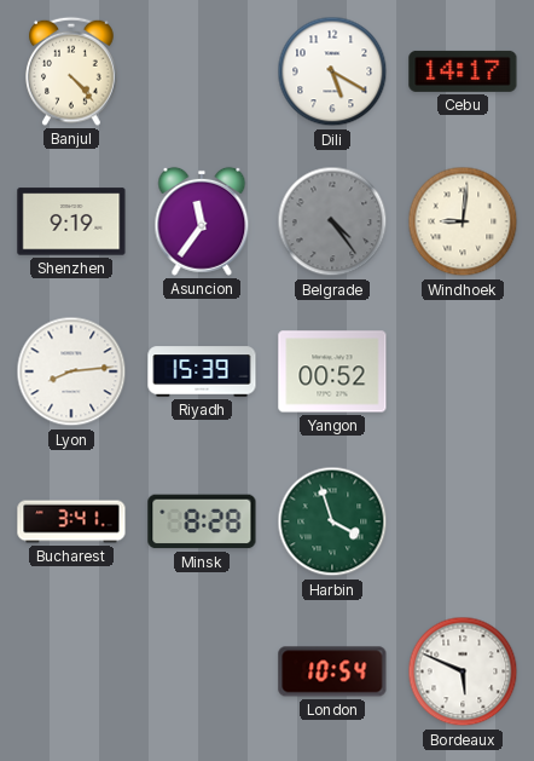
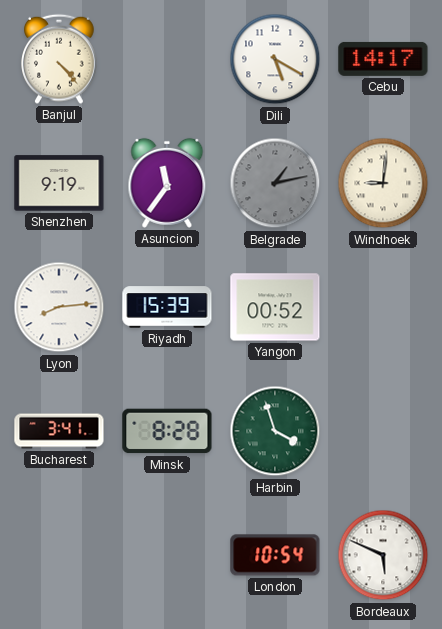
Belgrade: 4:24 -> 1:13
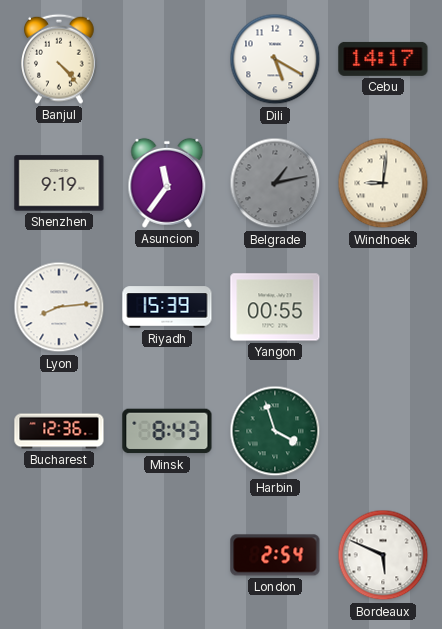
Yangon: 00:52 -> 00:55
Bucharest: 3:41 -> 12:36
Minsk: 8:28 -> 8:43
London: 10:54 -> 2:54
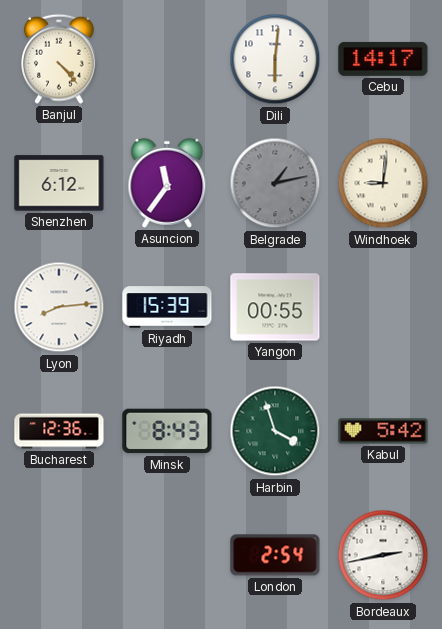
Dili: 5:20 -> 6:01
Shenzhen: 9:19 -> 6:12
Kabul: none -> 5:42
Bordeaux: 5:49 -> 2:43
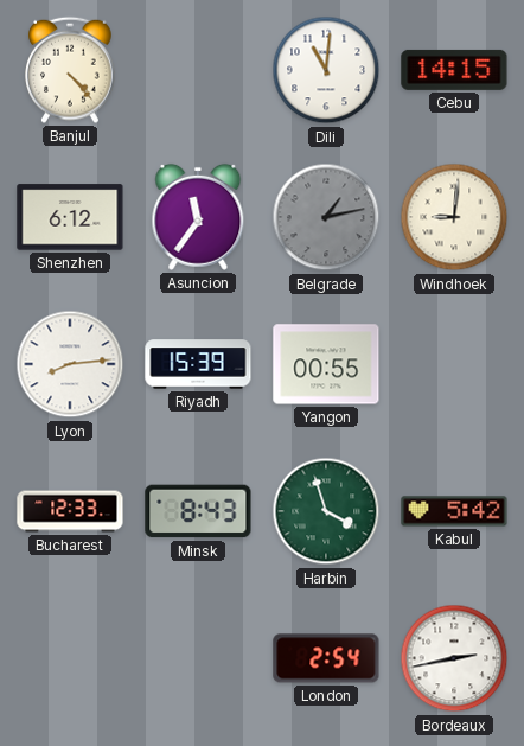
Dili: 6:01 -> 11:01
Cebu: 14:17 -> 14:15
Bucharest: 12:36 -> 12:33
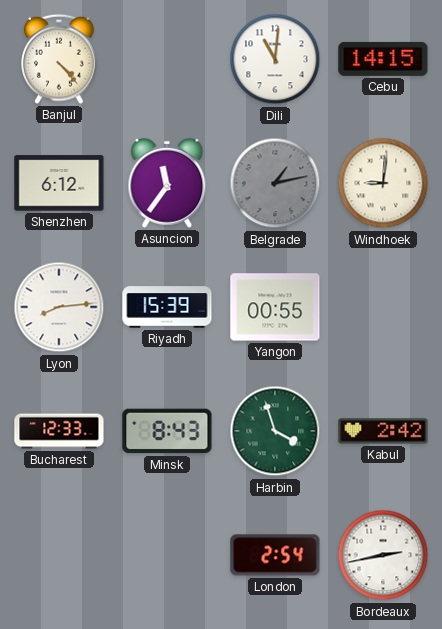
Kabul: 5:42 -> 2:42
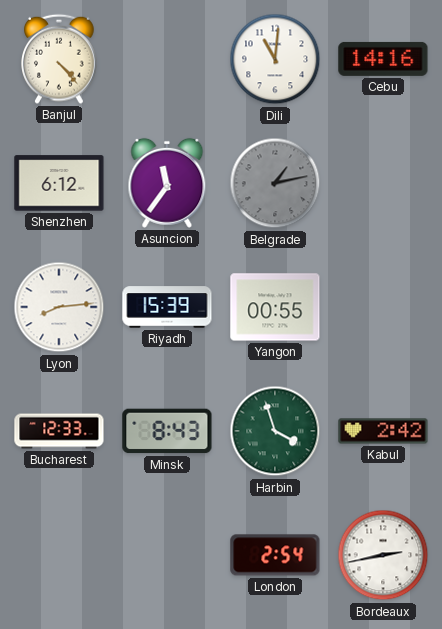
Cebu: 14:15 -> 14:16
Windhoek: 9:01 -> none
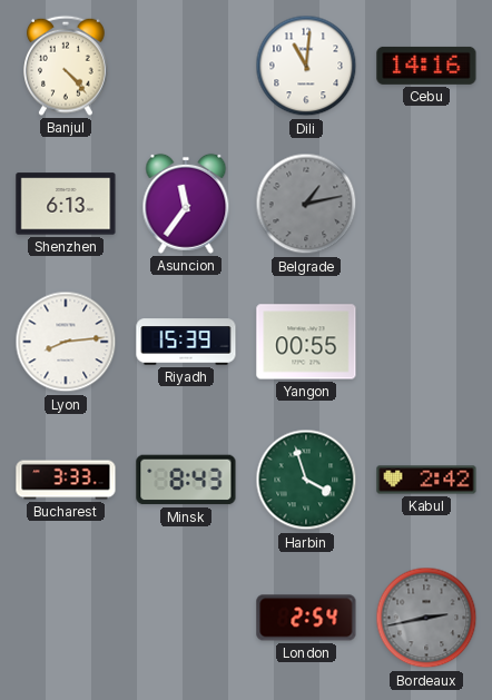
Shenzhen: 6:12 -> 6:13
Bucharest: 12:33 -> 3:33
Bordeaux dial: white -> grey
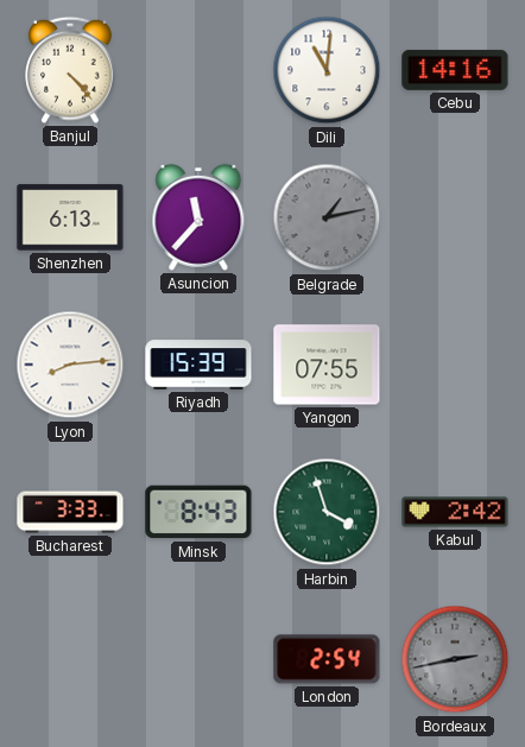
Asuncion: 11:36 -> 11:37
Yangon: 00:55 -> 07:55
